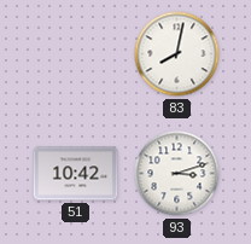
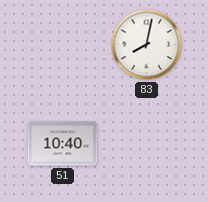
51: 10:42 -> 10:40
93: 3:12 -> none
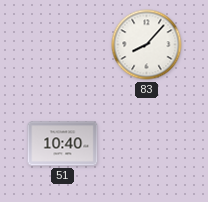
83: 8:02 -> 8:07
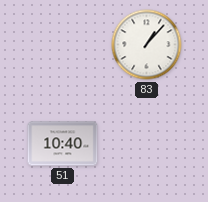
83: 8:07 -> 1:07
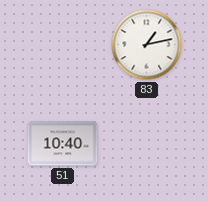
83: 1:07 -> 1:13
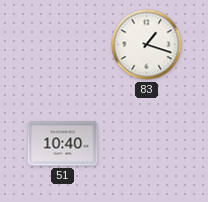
83: 1:13 -> 1:18
